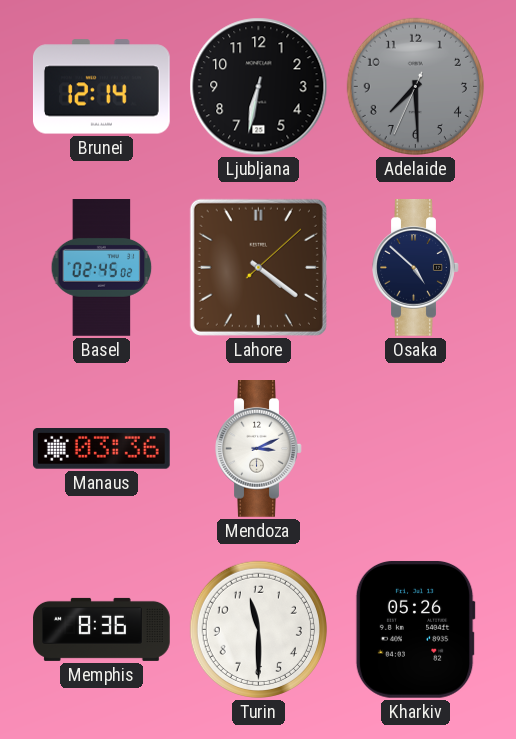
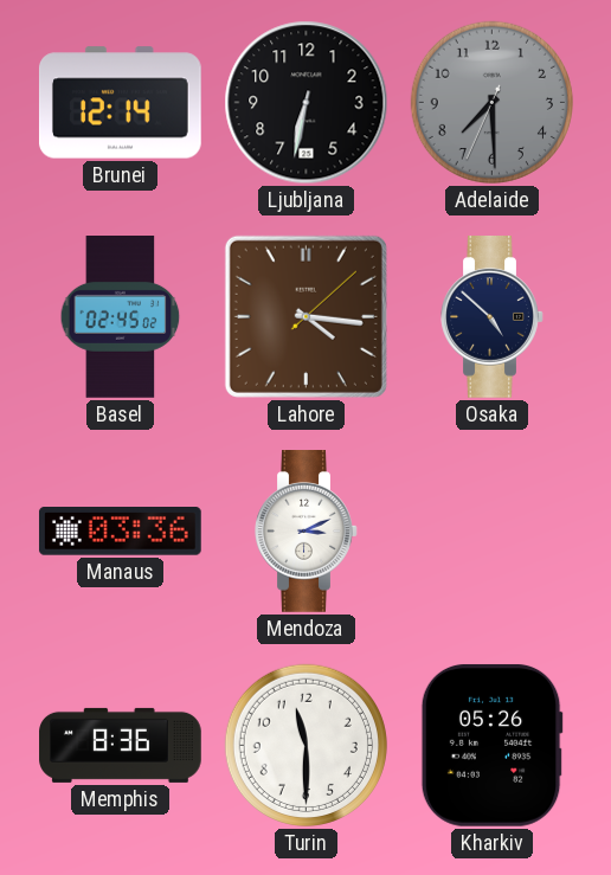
Lahore: 4:21 -> 4:16
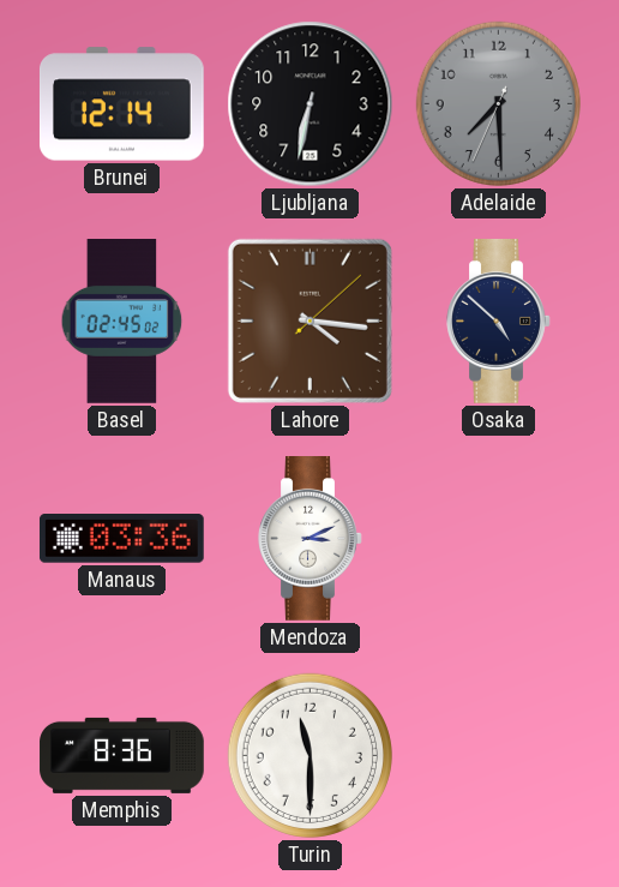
Kharkiv: 05:26 -> none
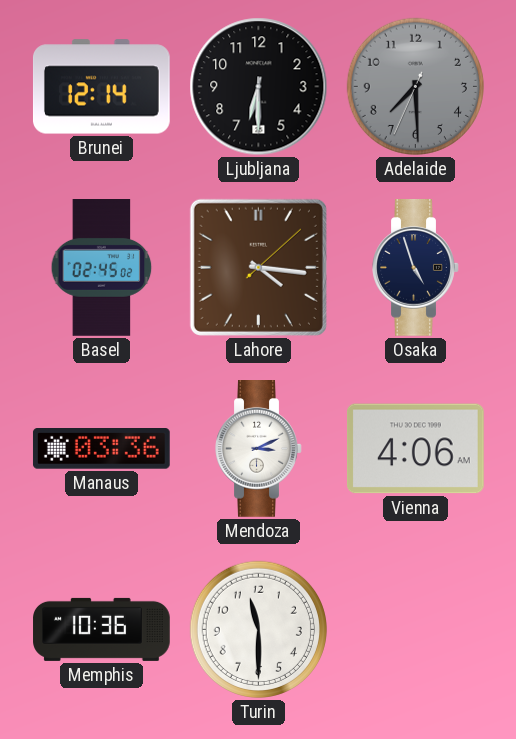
Ljubljana: 6:32 -> 6:30
Osaka: 4:52 -> 4:57
Vienna: none -> 4:06
Memphis: 8:36 -> 10:36
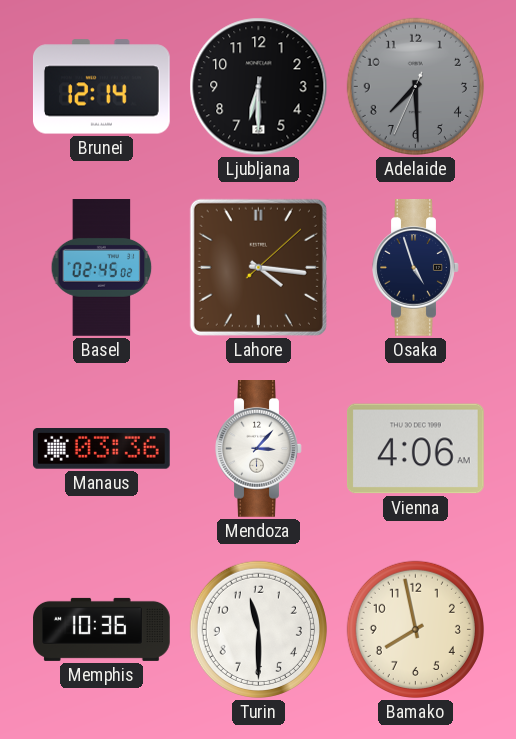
Mendoza: 3:11 -> 3:07
Bamako: none -> 7:58
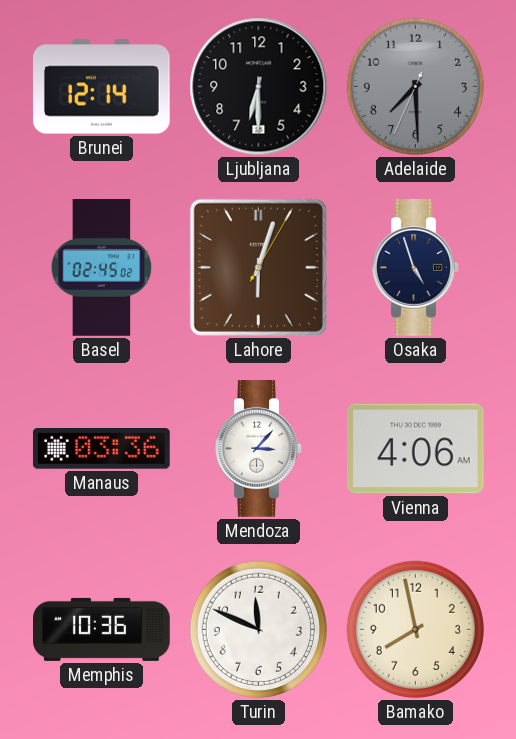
Lahore: 4:16 -> 6:03
Turin: 11:30 -> 11:49
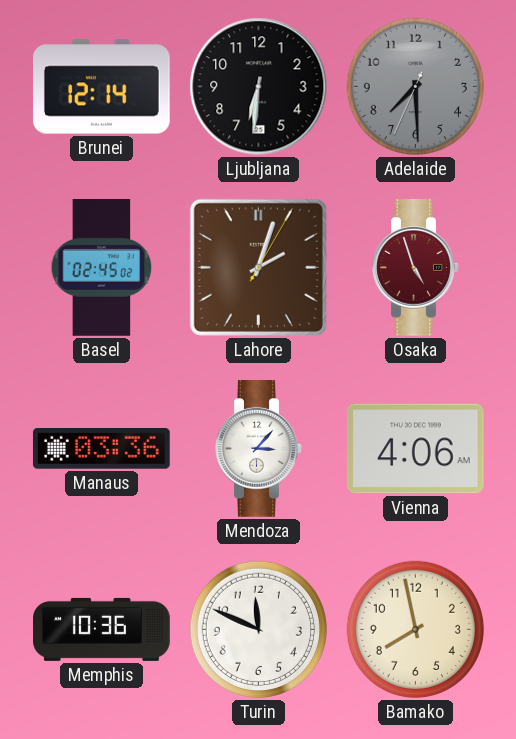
Ljubljana: 6:30 -> 6:31
Lahore: 6:03 -> 2:03
Osaka dial: navy -> burgundy
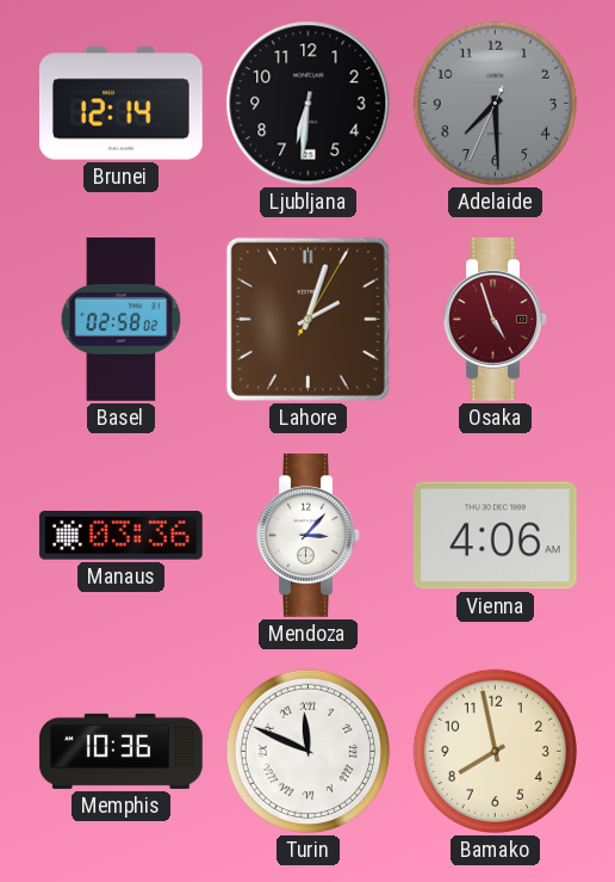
Basel: 02:45 -> 02:58
Turin numerals: Arabic -> Roman
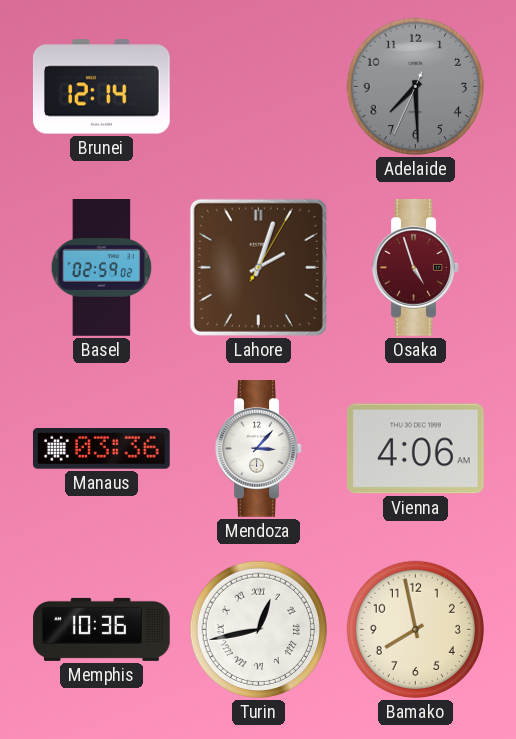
Ljubljana: 6:31 -> none
Basel: 02:58 -> 02:59
Turin: 11:49 -> 12:43
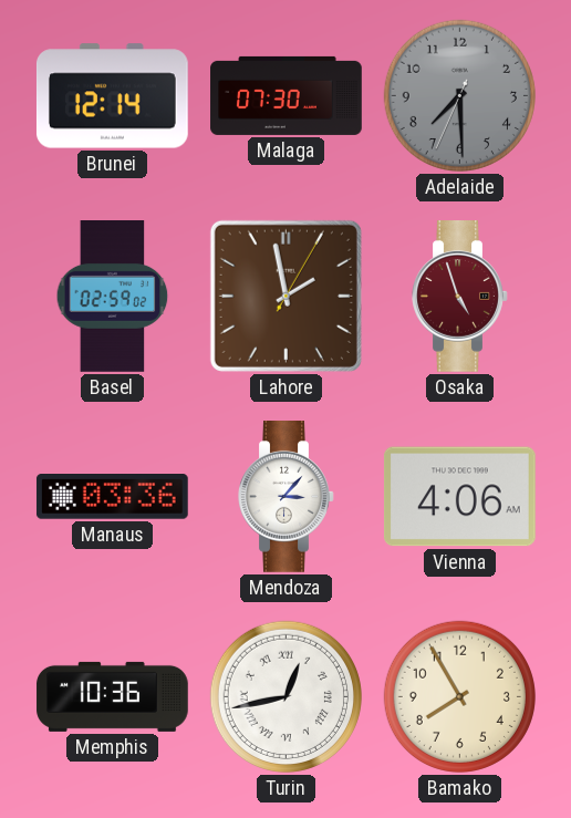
Malaga: none -> 07:30
Lahore: 2:03 -> 1:58
Bamako: 7:58 -> 7:55
